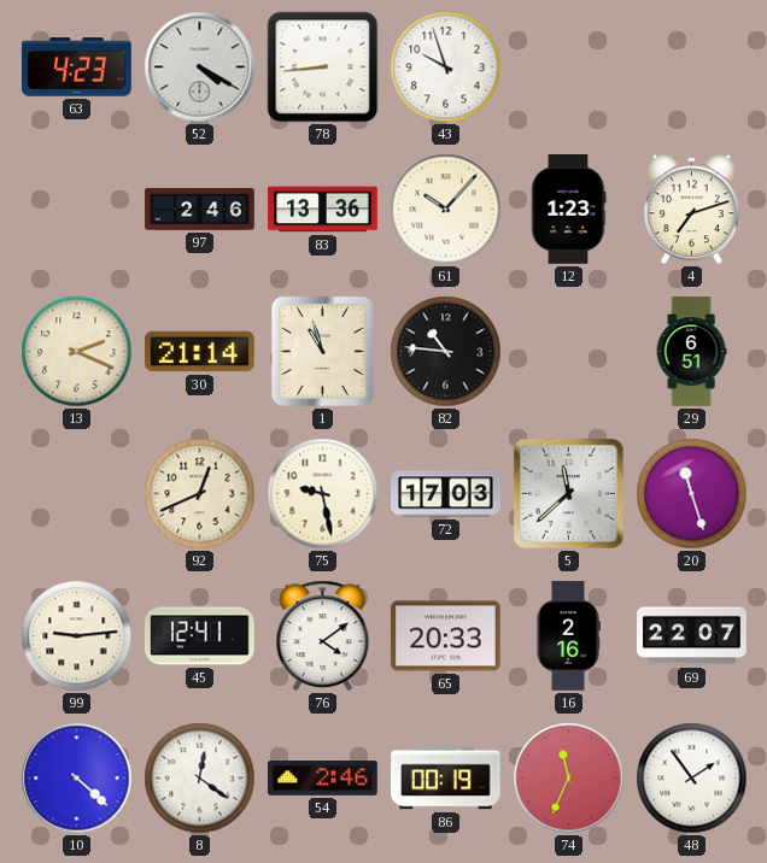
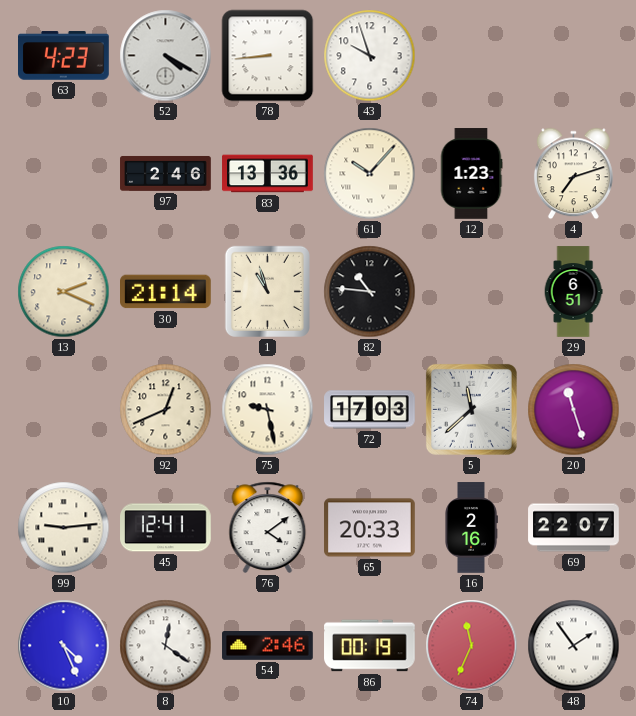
10: 4:22 -> 4:26
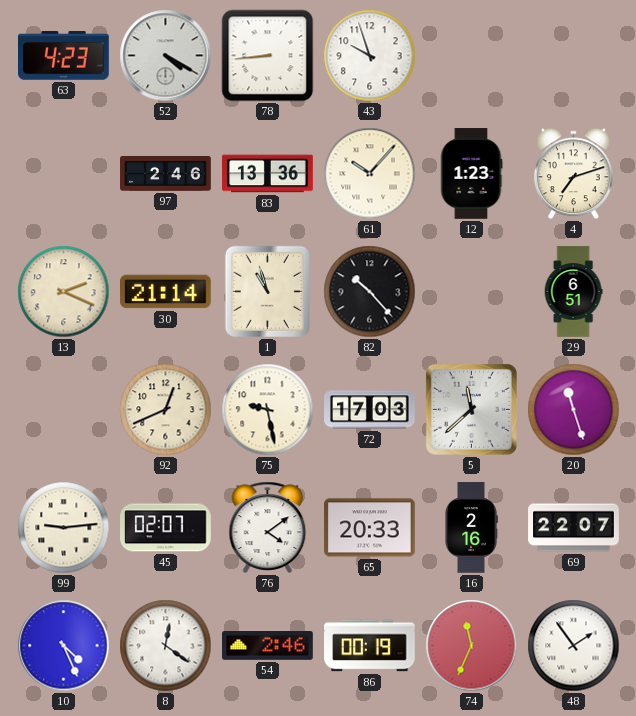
82: 10:46 -> 10:23
45: 12:41 -> 02:07
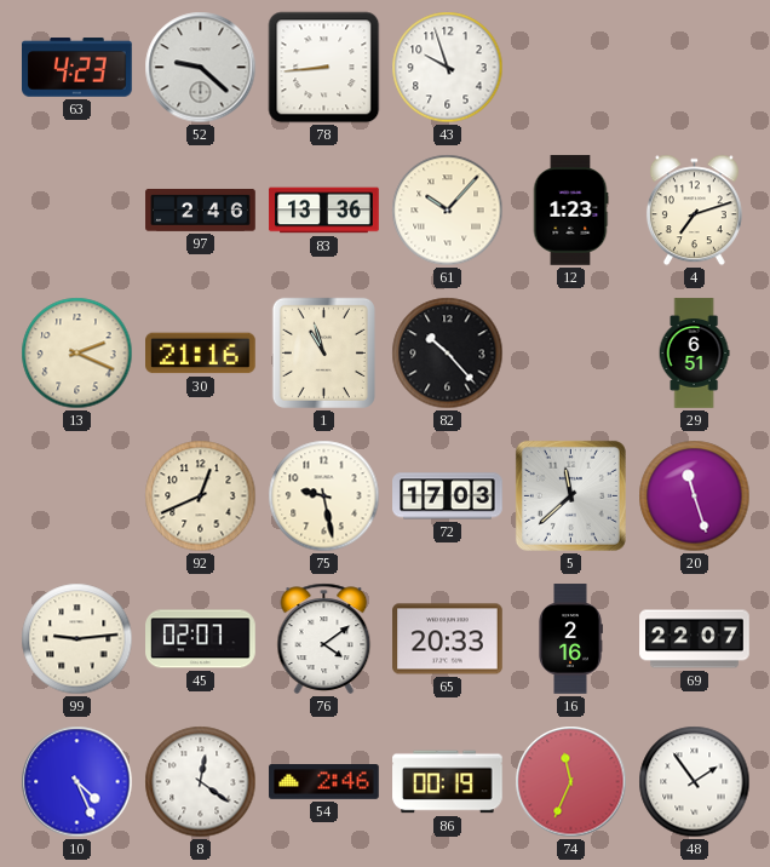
52: 4:20 -> 9:22
30: 21:14 -> 21:16
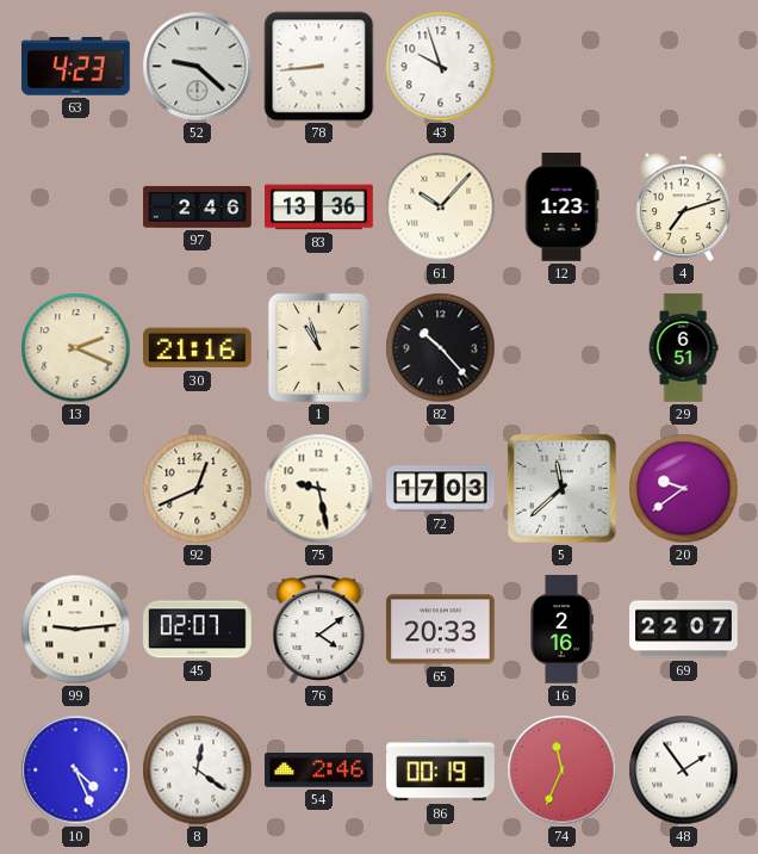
20: 11:27 -> 9:39
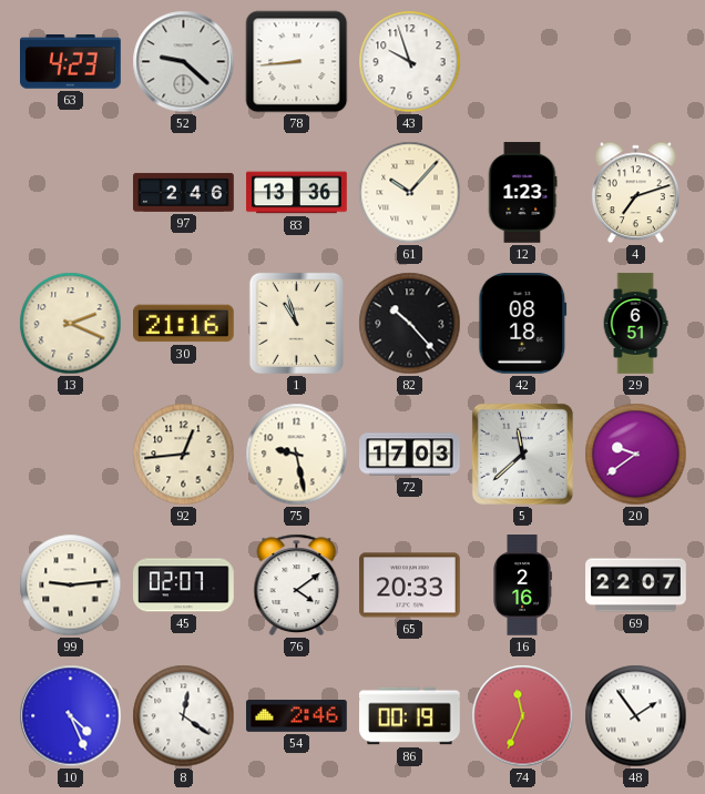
42: none -> 08:18
92: 12:41 -> 12:44
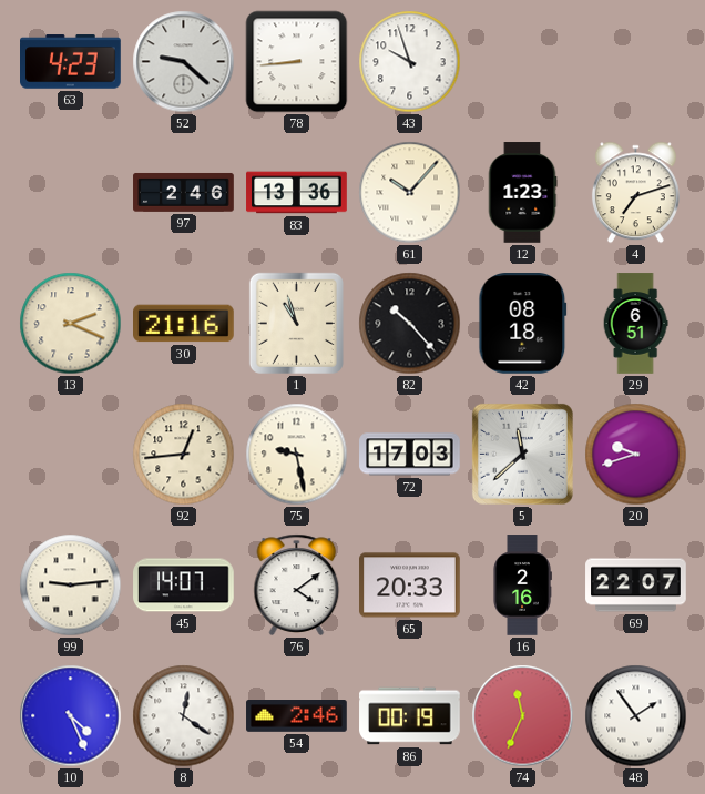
20: 9:39 -> 9:42
45: 02:07 -> 14:07
